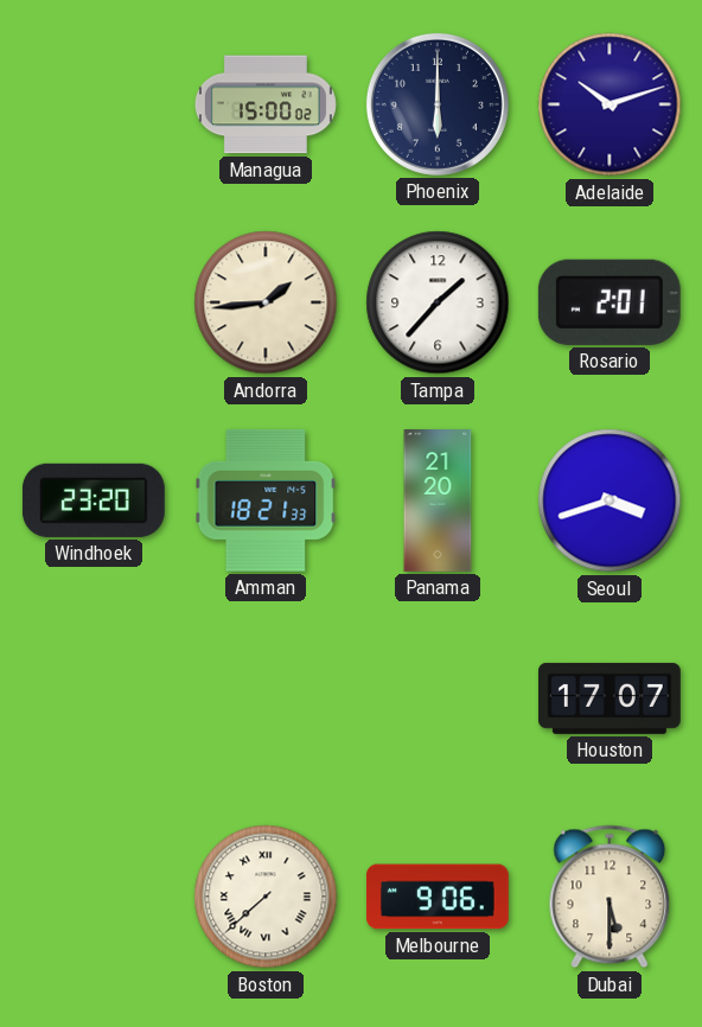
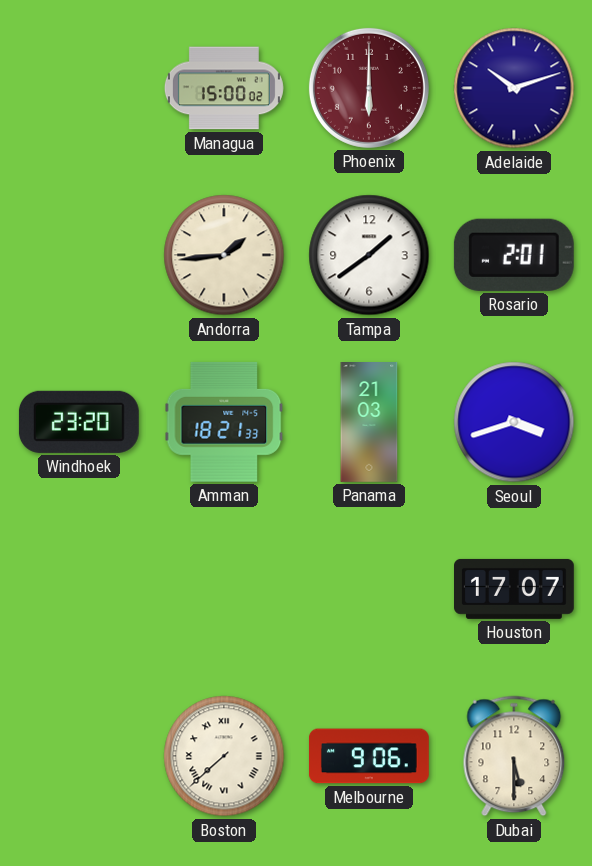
Phoenix dial: navy -> burgundy
Tampa: 1:37 -> 1:39
Panama: 21:20 -> 21:03
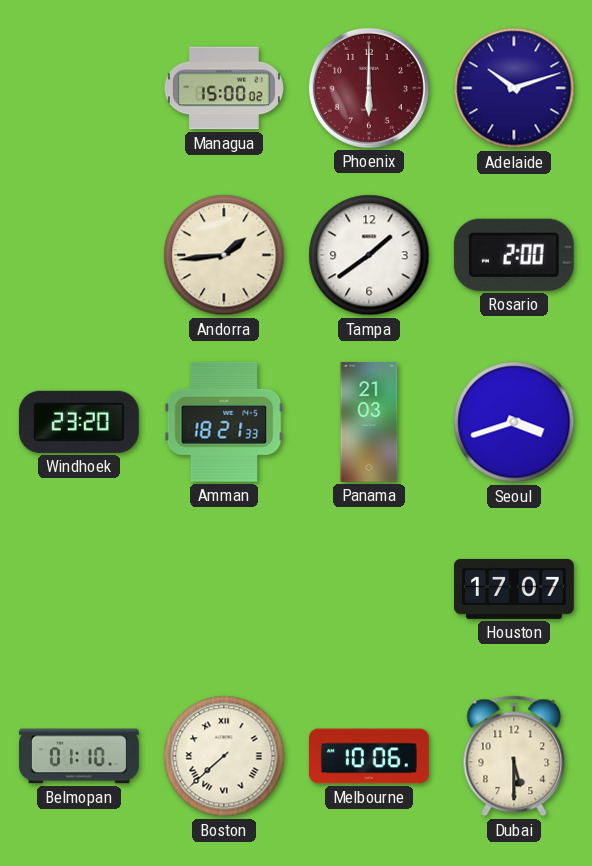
Rosario: 2:01 -> 2:00
Belmopan: none -> 01:10
Melbourne: 9:06 -> 10:06
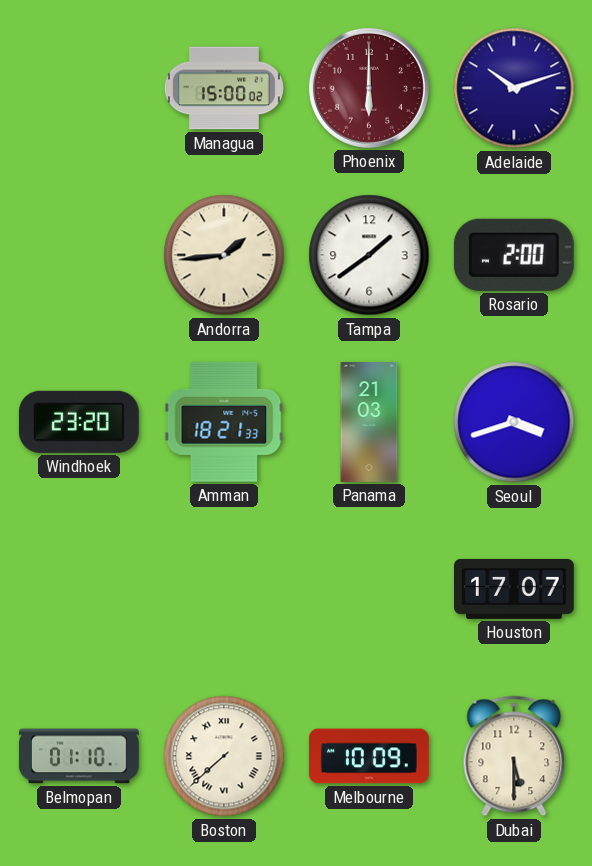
Melbourne: 10:06 -> 10:09
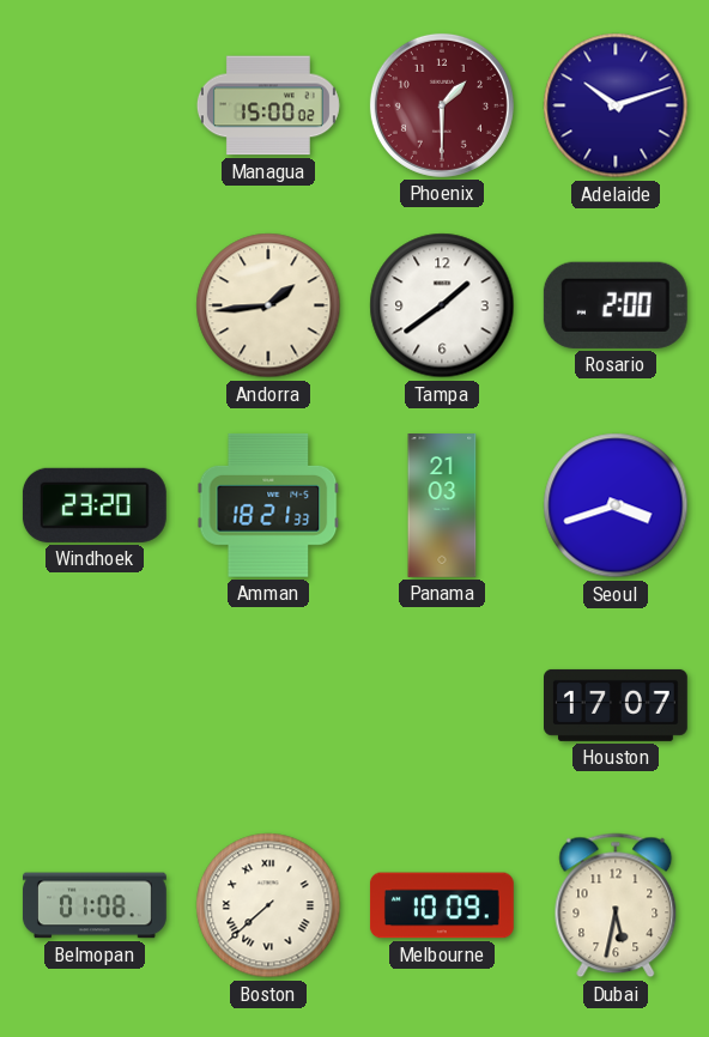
Phoenix: 6:00 -> 1:30
Belmopan: 01:10 -> 01:08
Dubai: 5:30 -> 5:32
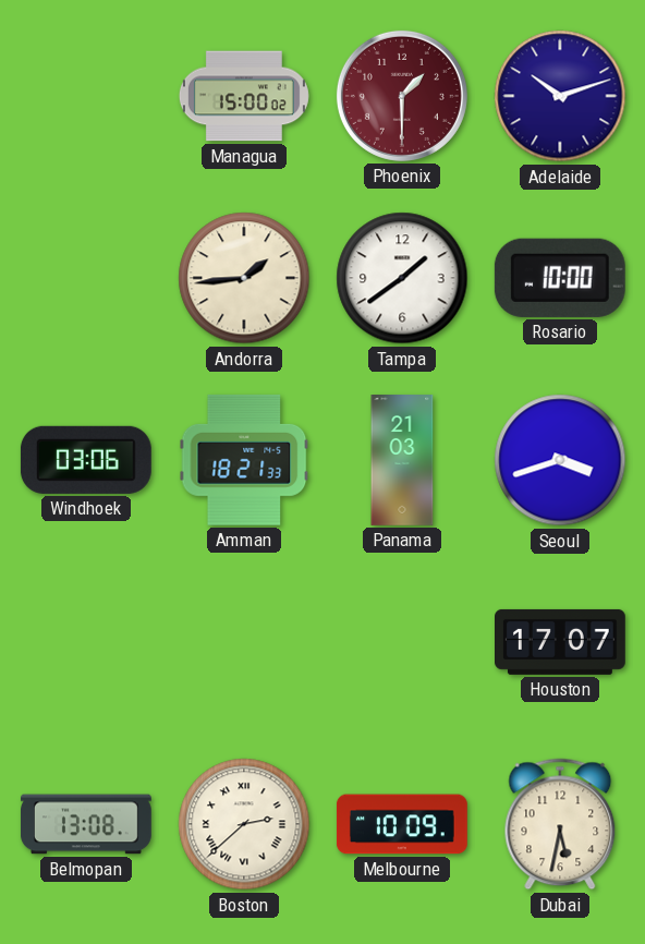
Rosario: 2:00 -> 10:00
Windhoek: 23:20 -> 03:06
Belmopan: 01:08 -> 13:08
Boston: 7:38 -> 2:38
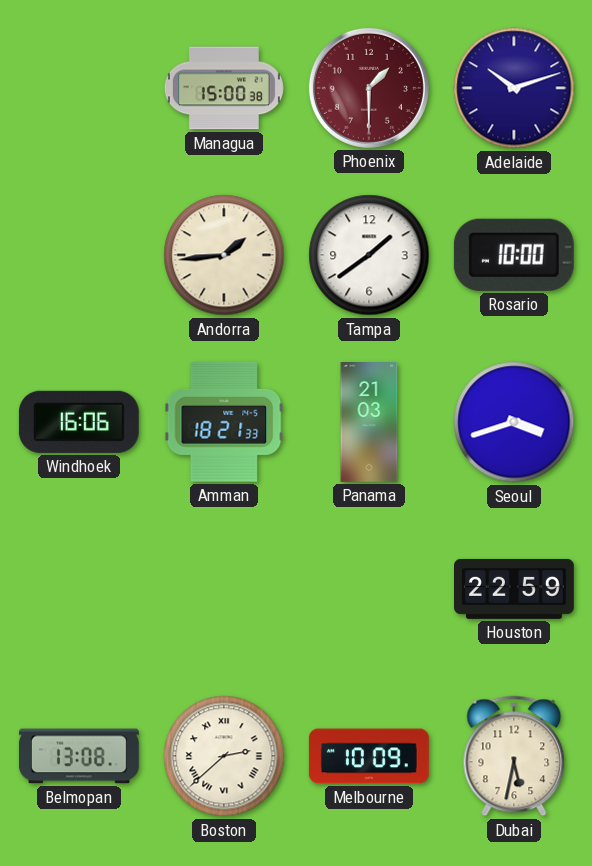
Managua: 15:00:02 -> 15:00:38
Windhoek: 03:06 -> 16:06
Houston: 17:07 -> 22:59
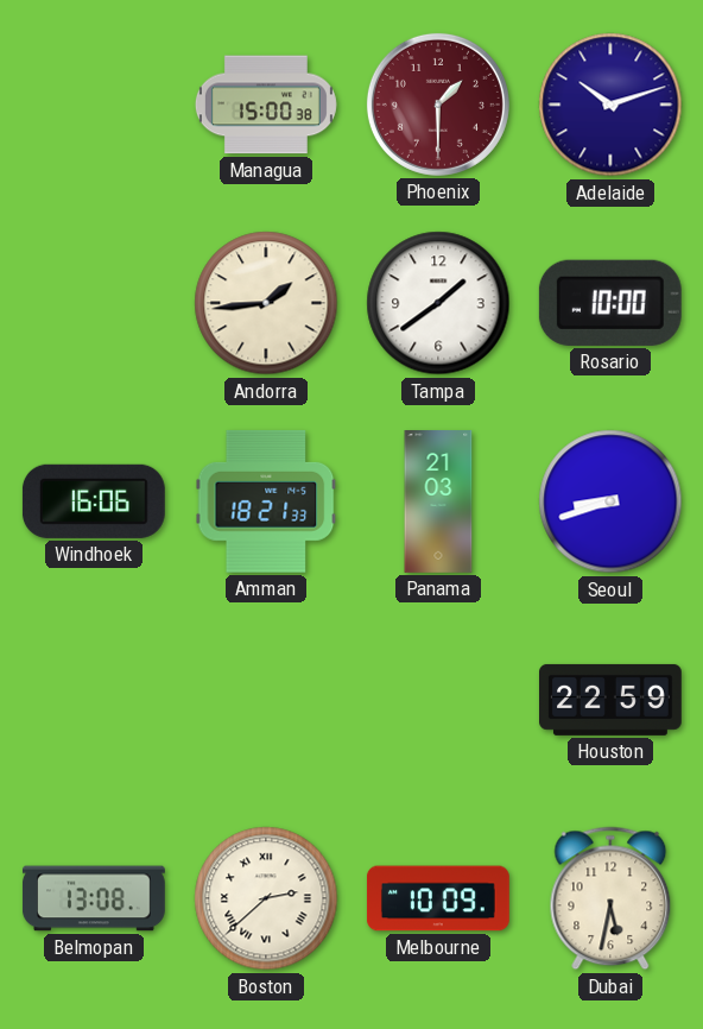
Seoul: 3:42 -> 8:42
